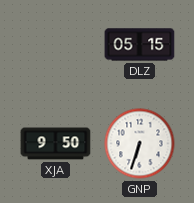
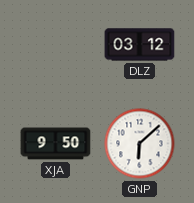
DLZ: 05:15 -> 03:12
GNP: 6:33 -> 6:08
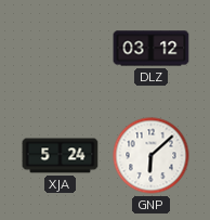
XJA: 9:50 -> 5:24
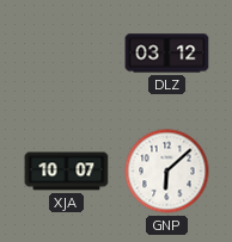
XJA: 5:24 -> 10:07
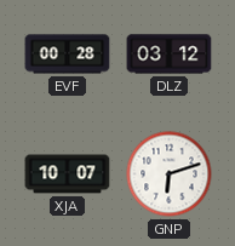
EVF: none -> 00:28
GNP: 6:08 -> 6:12
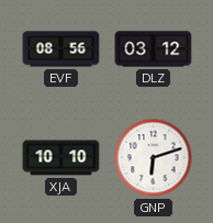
EVF: 00:28 -> 08:56
XJA: 10:07 -> 10:10
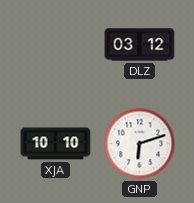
EVF: 08:56 -> none
